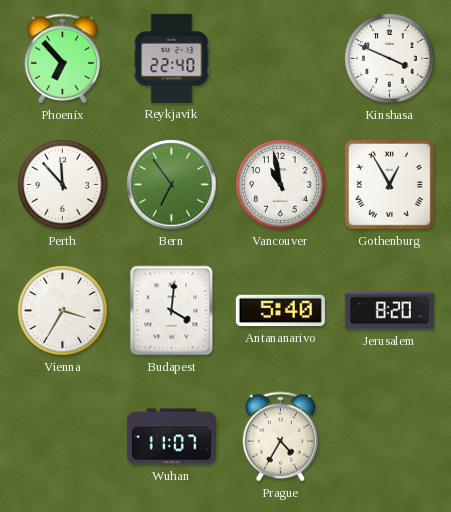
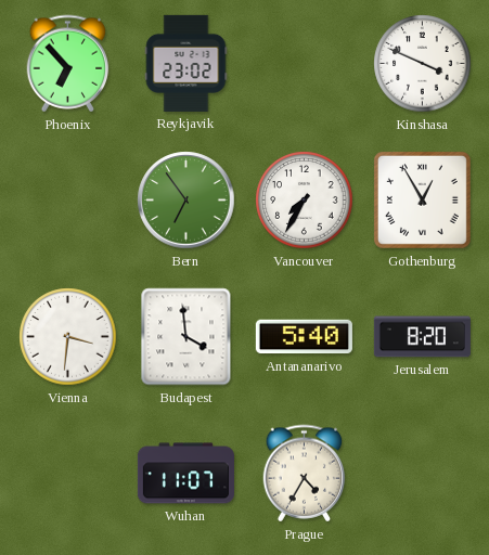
Reykjavik: 22:40 -> 23:02
Perth: 11:53 -> none
Vancouver: 10:58 -> 7:35
Vienna: 3:35 -> 3:31
Budapest: 4:01 -> 3:59
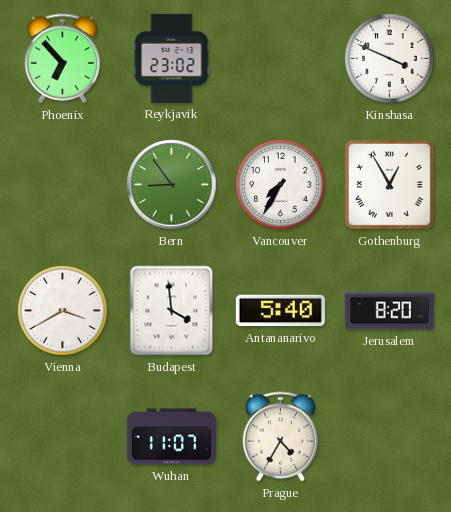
Bern: 6:54 -> 8:54
Vienna: 3:31 -> 3:40
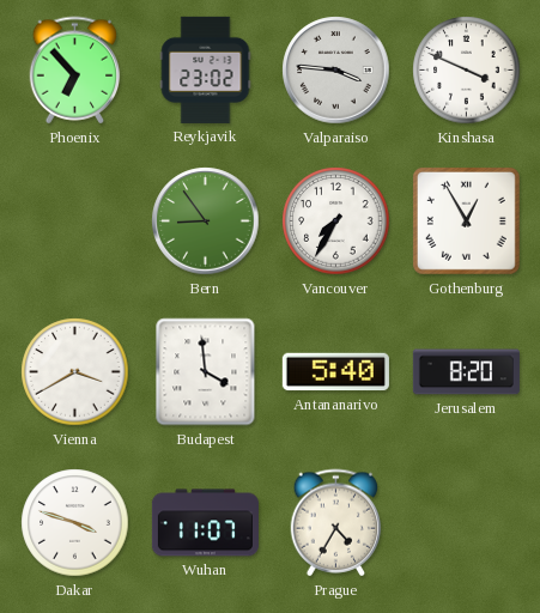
Valparaiso: none -> 3:46
Dakar: none -> 3:48
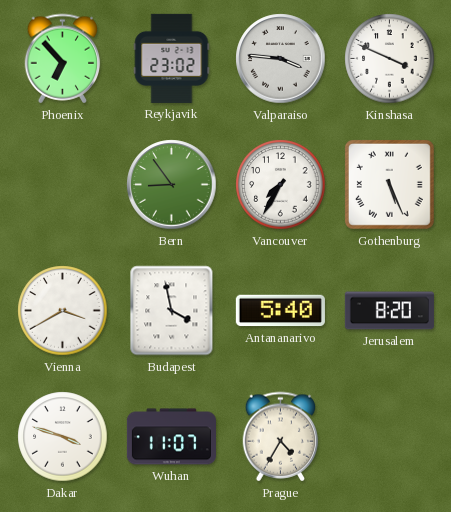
Gothenburg: 12:55 -> 5:26
Budapest: 3:59 -> 3:58
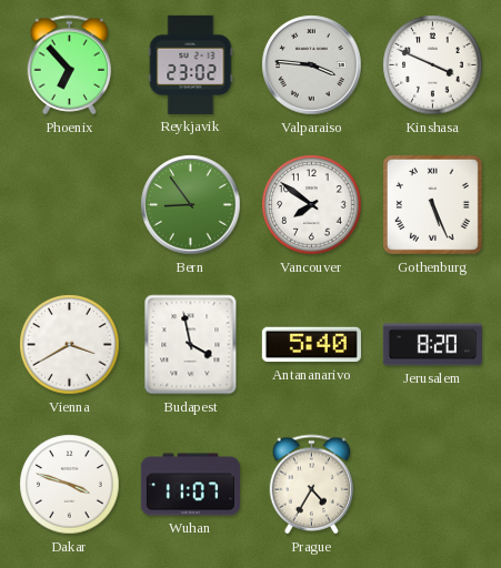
Vancouver: 7:35 -> 7:51
